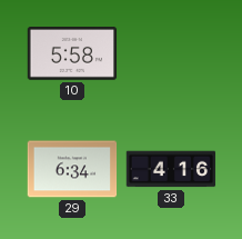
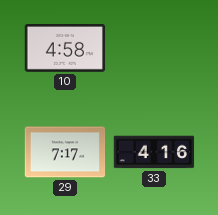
10: 5:58 -> 4:58
29: 6:34 -> 7:17
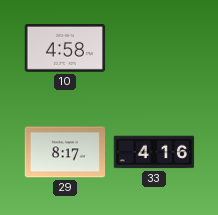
29: 7:17 -> 8:17
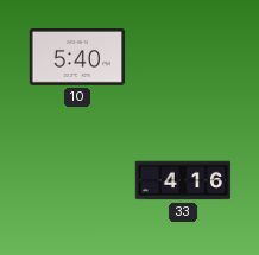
10: 4:58 -> 5:40
29: 8:17 -> none
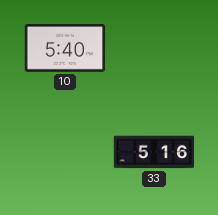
33: 4:16 -> 5:16
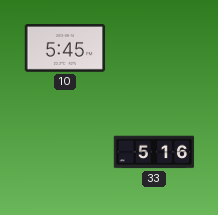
10: 5:40 -> 5:45
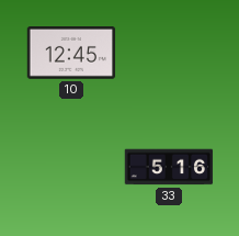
10: 5:45 -> 12:45
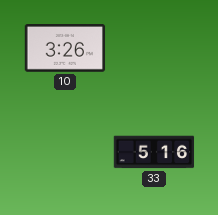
10: 12:45 -> 3:26
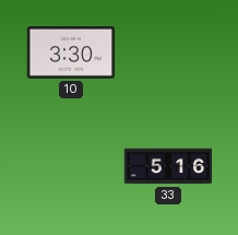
10: 3:26 -> 3:30
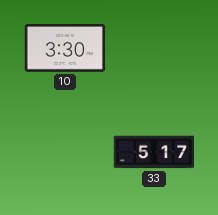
33: 5:16 -> 5:17
